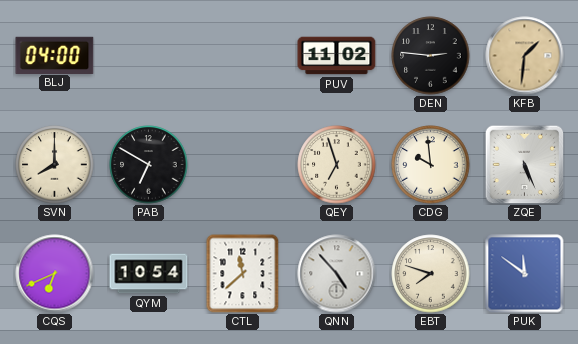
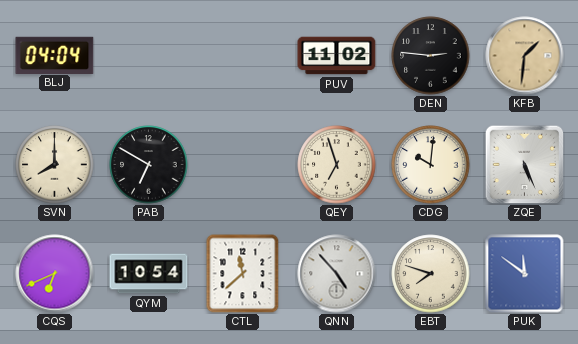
BLJ: 04:00 -> 04:04
CDG: 9:59 -> 10:01
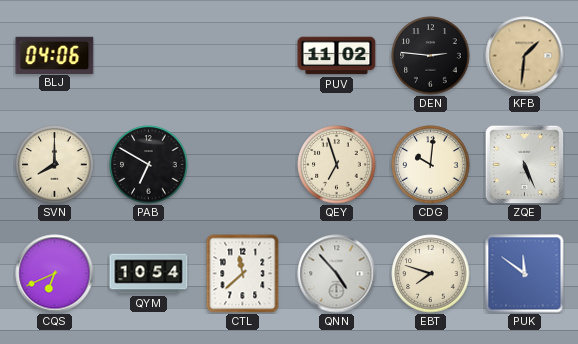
BLJ: 04:04 -> 04:06
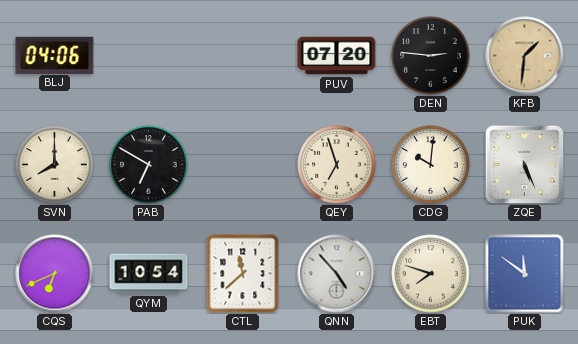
PUV: 11:02 -> 07:20
